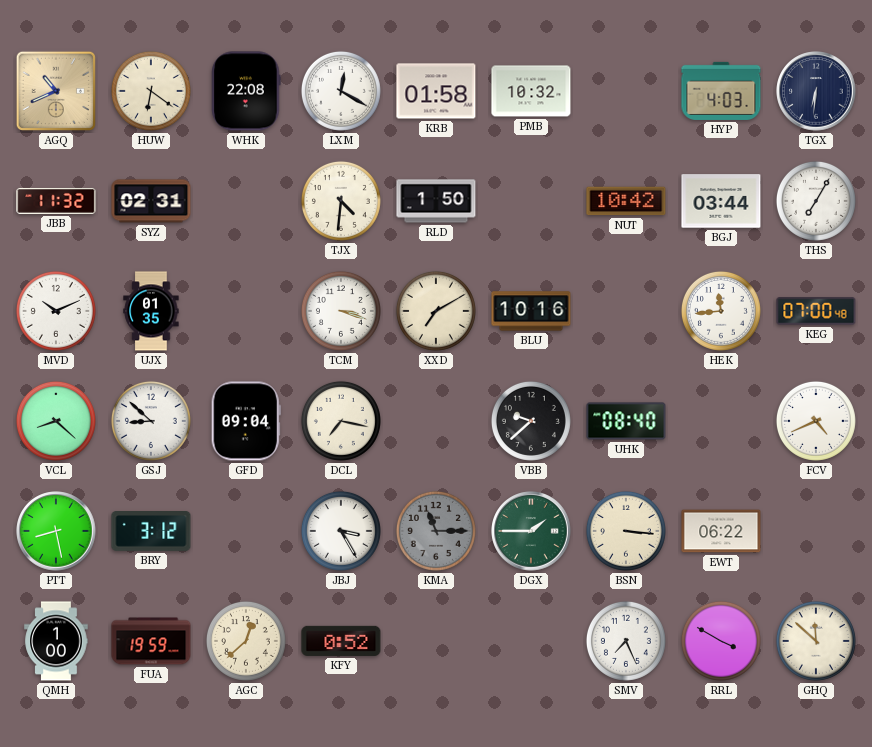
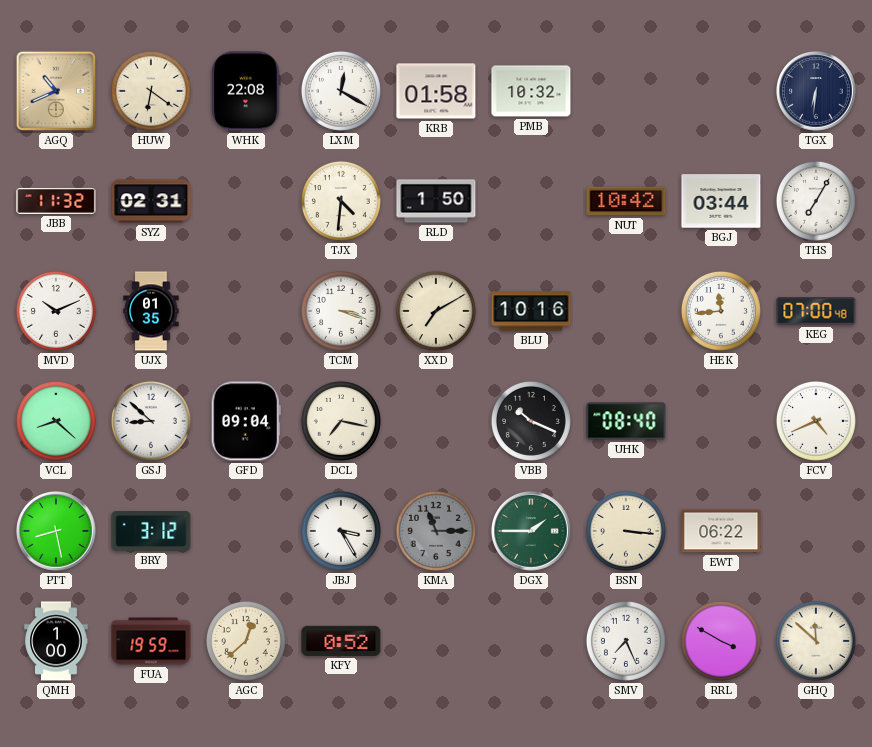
HYP: 4:03 -> none
VBB: 9:38 -> 10:19
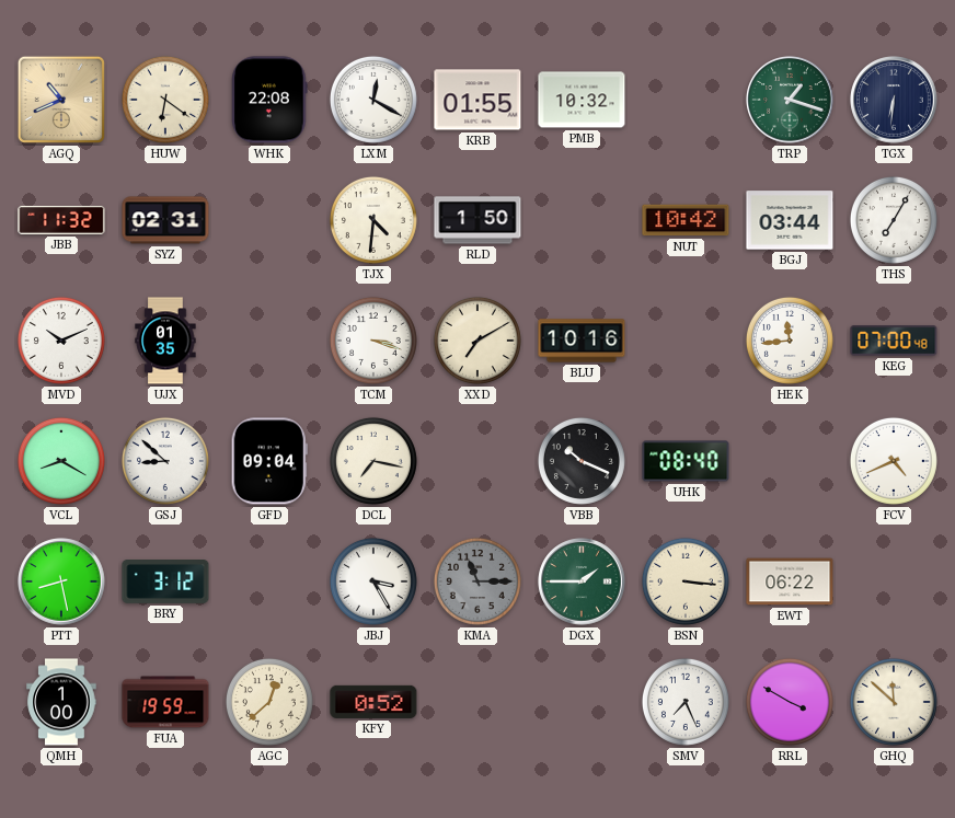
KRB: 01:58 -> 01:55
TRP: none -> 1:18
VCL: 8:22 -> 8:20
